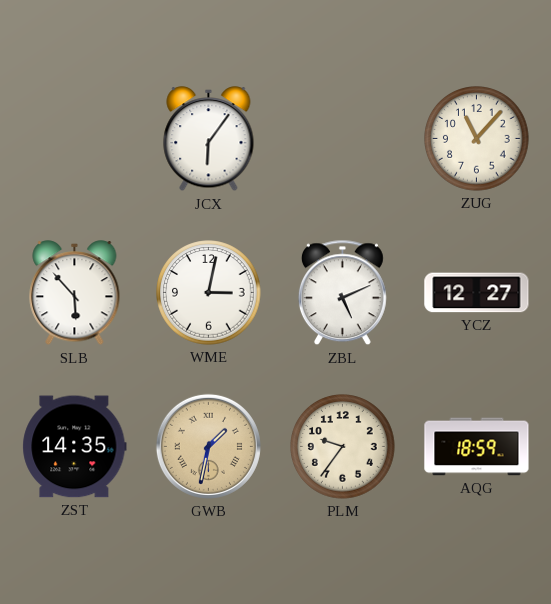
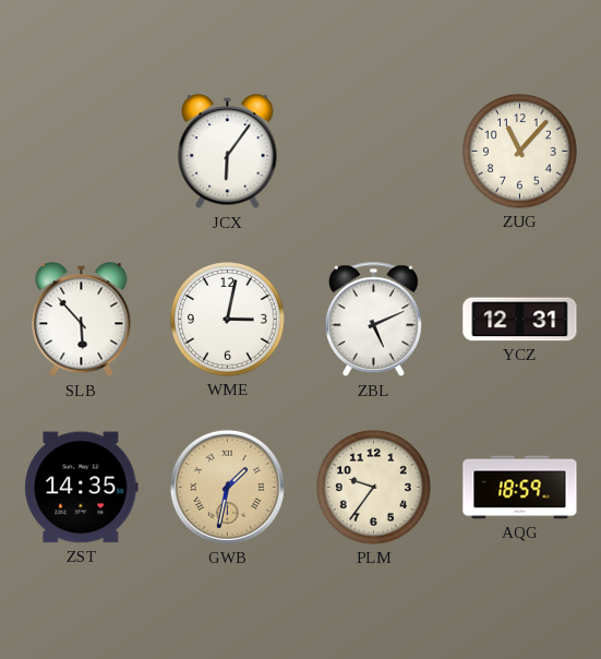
YCZ: 12:27 -> 12:31
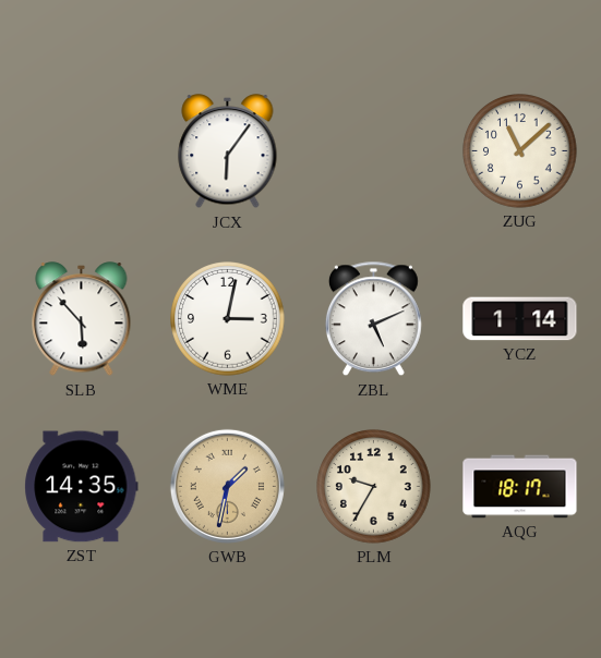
ZUG: 11:07 -> 11:08
YCZ: 12:31 -> 1:14
PLM: 9:36 -> 9:35
AQG: 18:59 -> 18:17
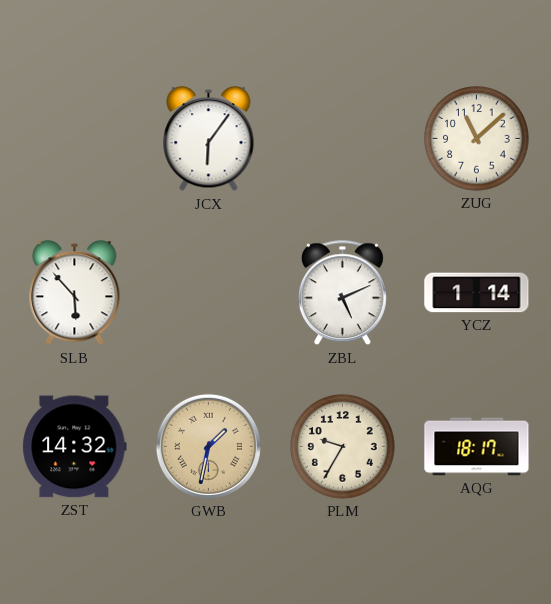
WME: 3:02 -> none
ZST: 14:35 -> 14:32
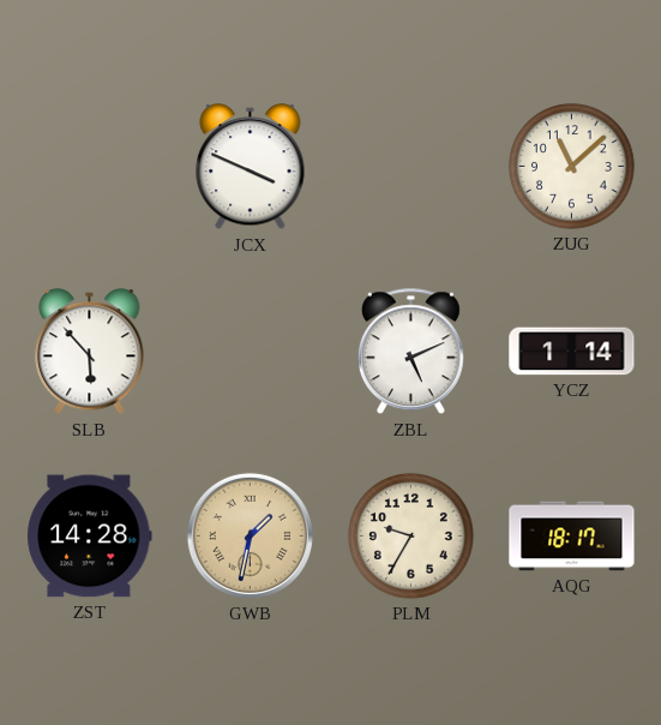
JCX: 6:06 -> 3:49
ZST: 14:32 -> 14:28
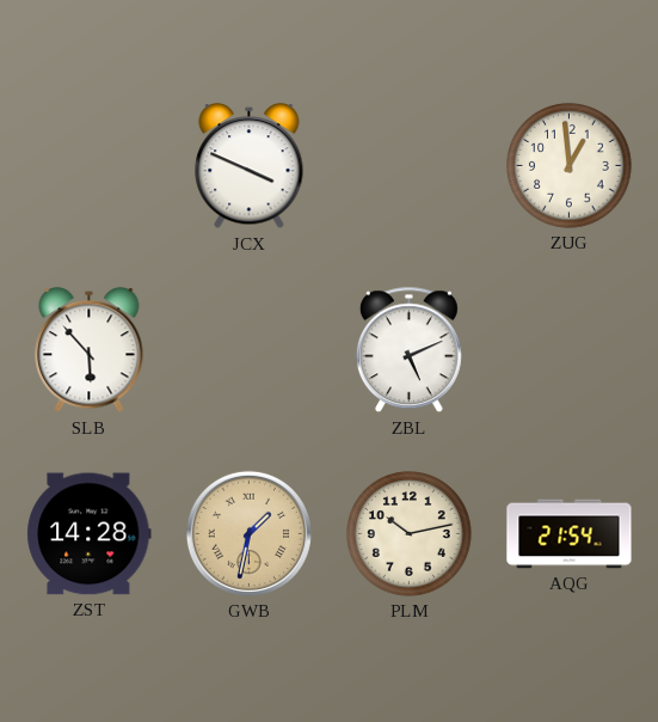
ZUG: 11:08 -> 12:59
YCZ: 1:14 -> none
PLM: 9:35 -> 10:13
AQG: 18:17 -> 21:54
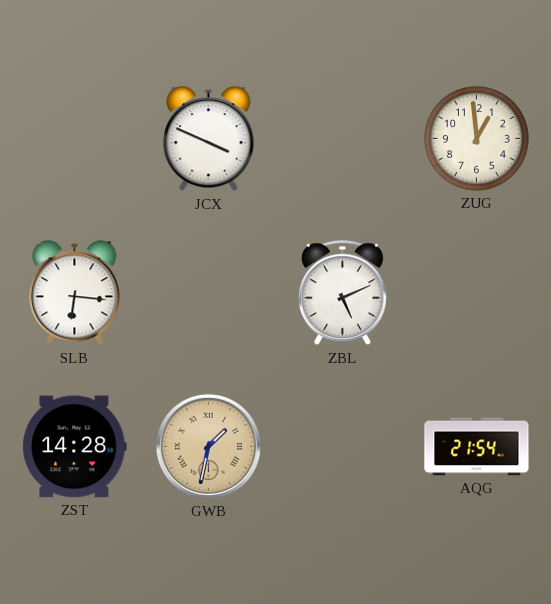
SLB: 5:53 -> 6:16
PLM: 10:13 -> none
